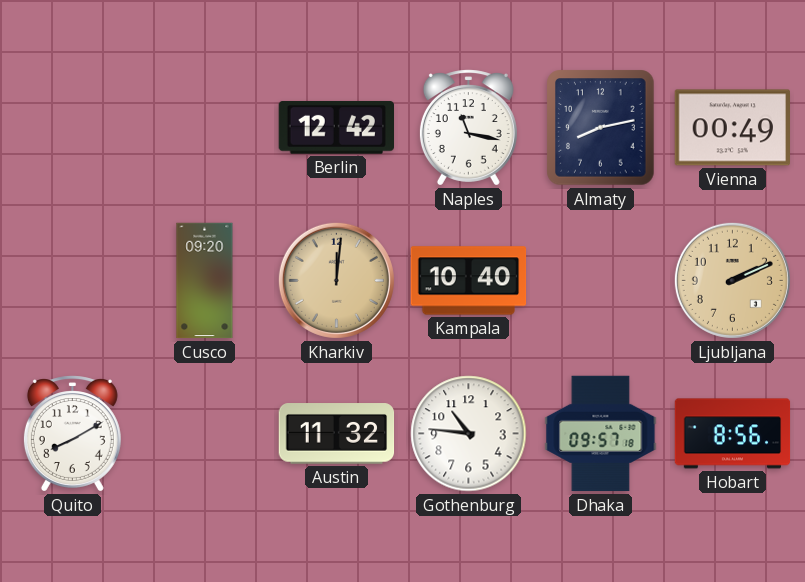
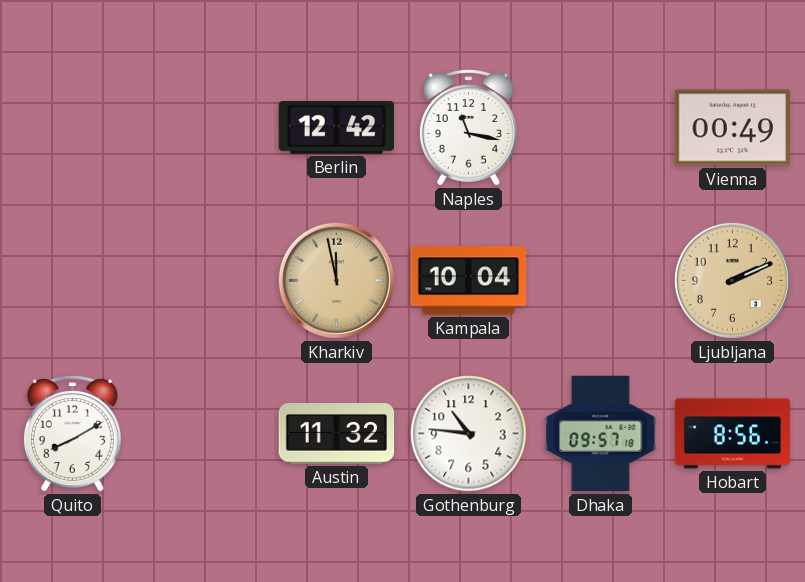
Almaty: 8:13 -> none
Cusco: 09:20 -> none
Kharkiv: 12:01 -> 11:58
Kampala: 10:40 -> 10:04
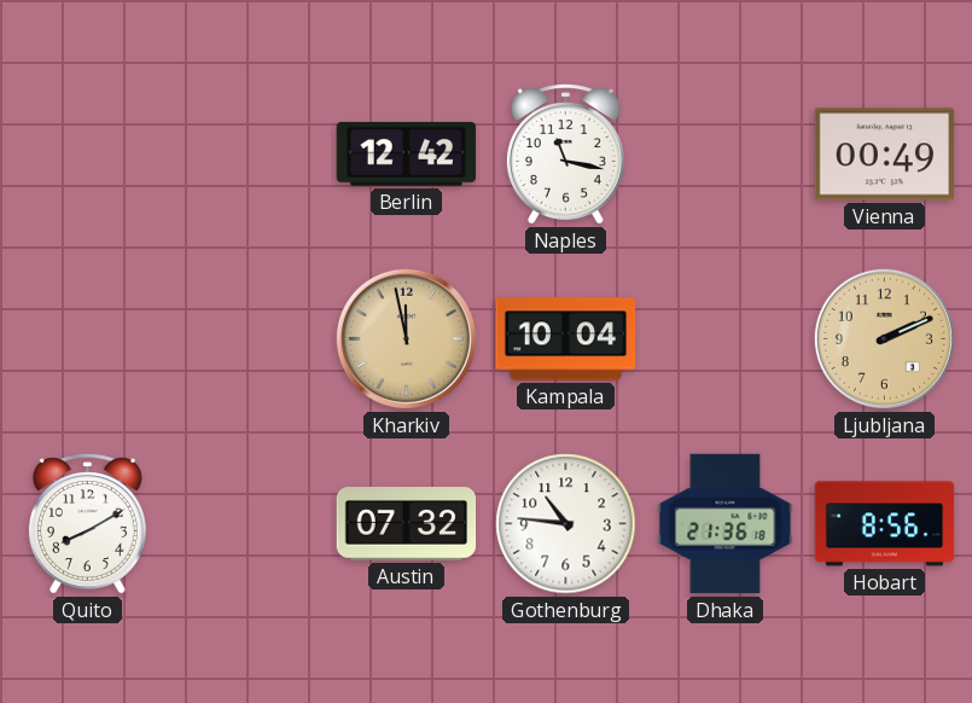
Austin: 11:32 -> 07:32
Dhaka: 09:57 -> 21:36
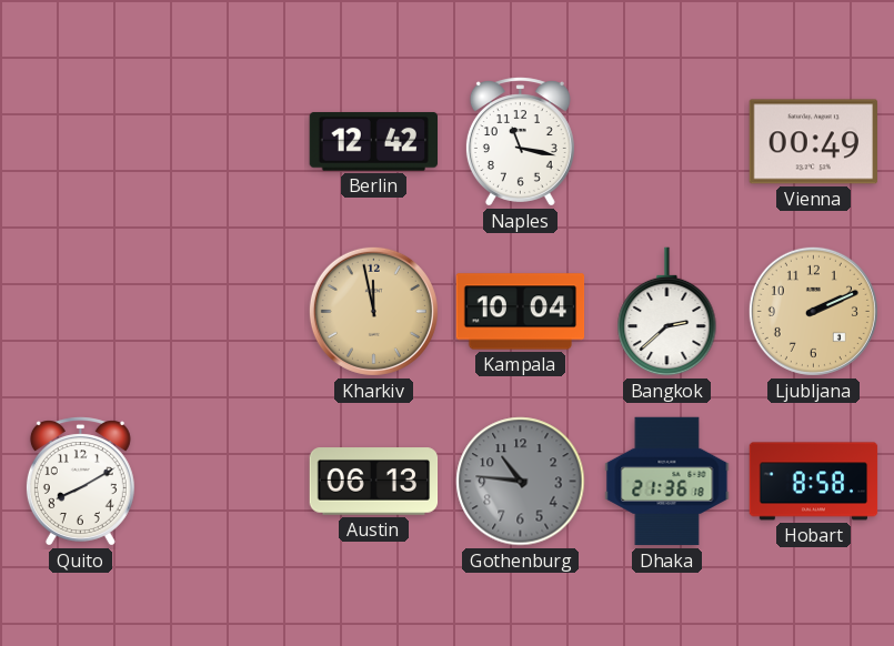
Bangkok: none -> 2:38
Austin: 07:32 -> 06:13
Gothenburg dial: white -> grey
Hobart: 8:56 -> 8:58
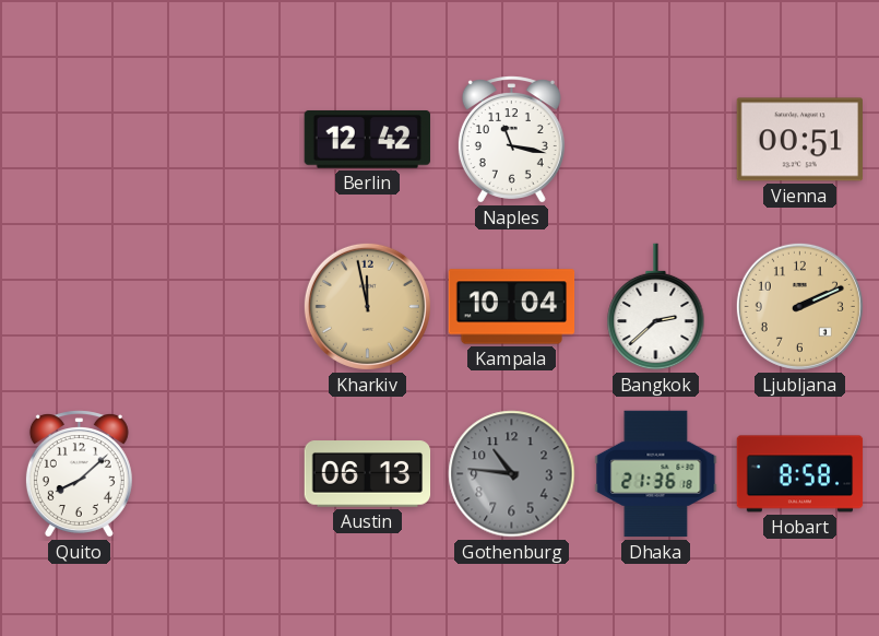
Vienna: 00:49 -> 00:51
Quito: 8:10 -> 8:08
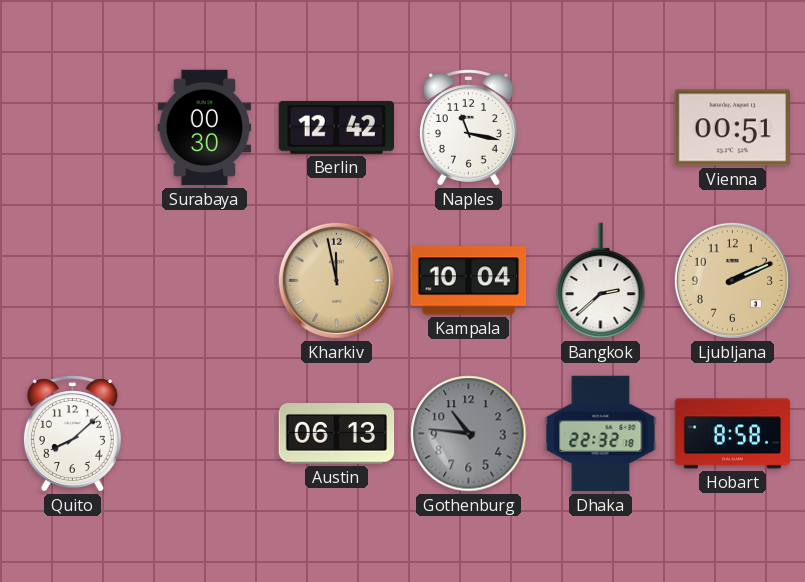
Surabaya: none -> 00:30
Dhaka: 21:36 -> 22:32
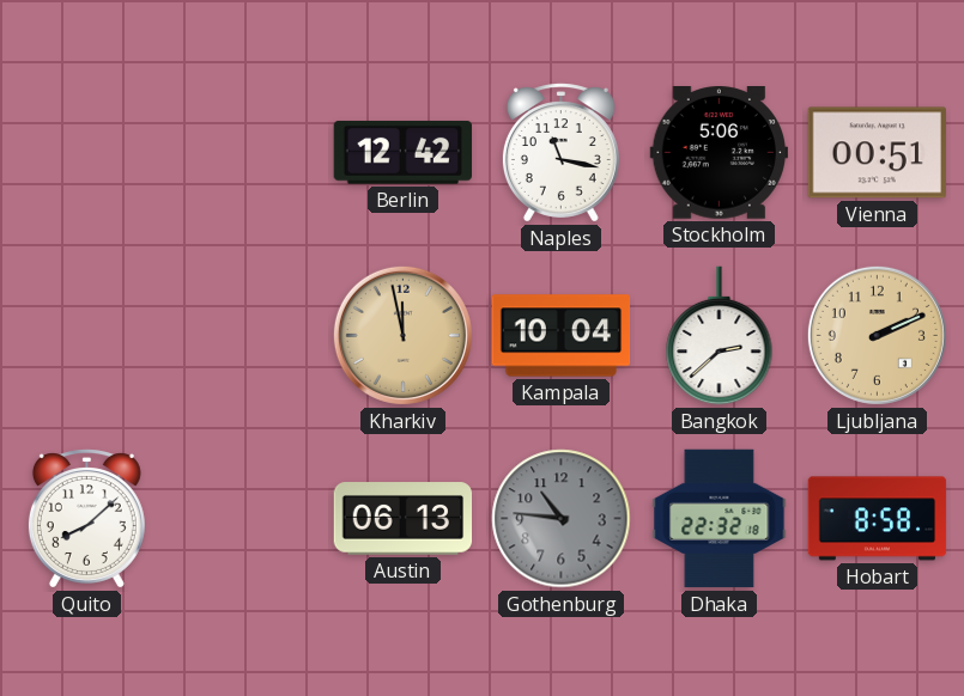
Surabaya: 00:30 -> none
Stockholm: none -> 5:06
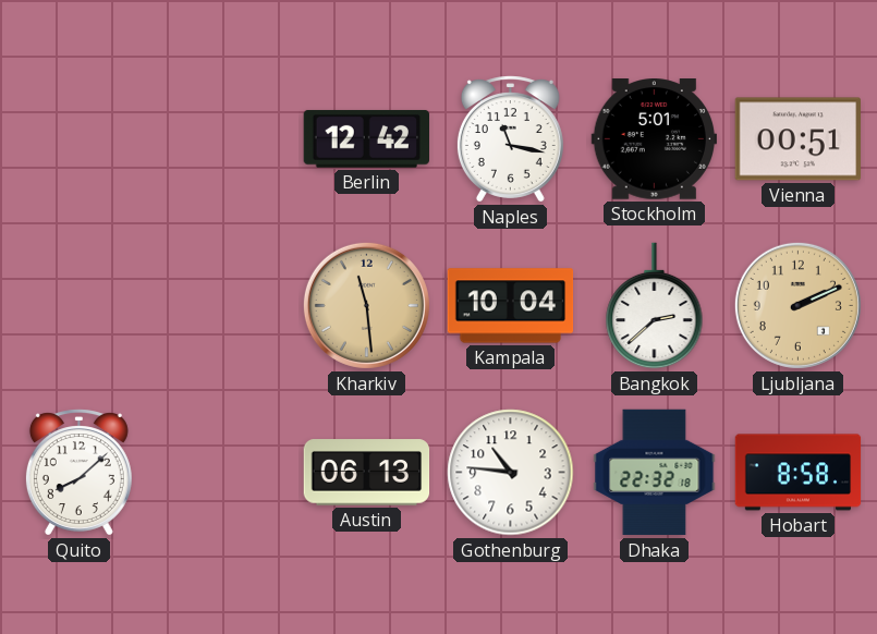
Stockholm: 5:06 -> 5:01
Kharkiv: 11:58 -> 11:29
Gothenburg dial: grey -> white
